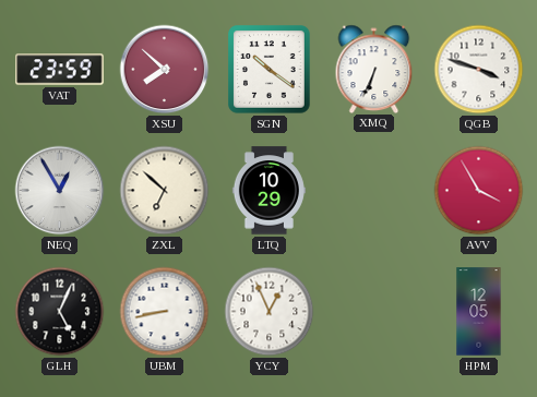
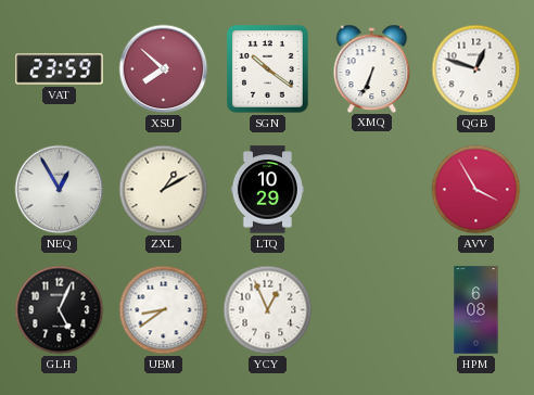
QGB: 3:48 -> 12:48
ZXL: 6:52 -> 1:10
UBM: 8:43 -> 8:39
HPM: 12:05 -> 6:08
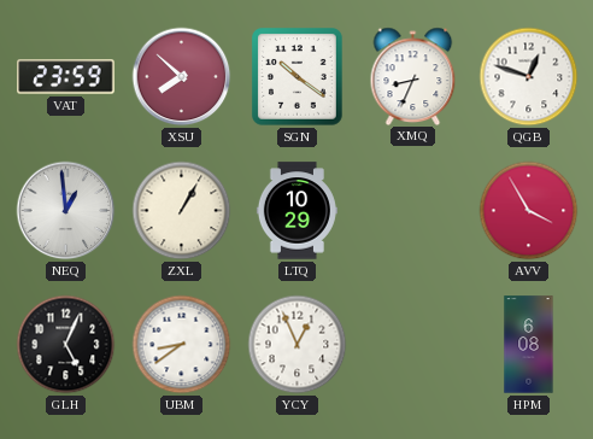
XMQ: 6:34 -> 8:34
NEQ: 12:55 -> 12:59
ZXL: 1:10 -> 1:05
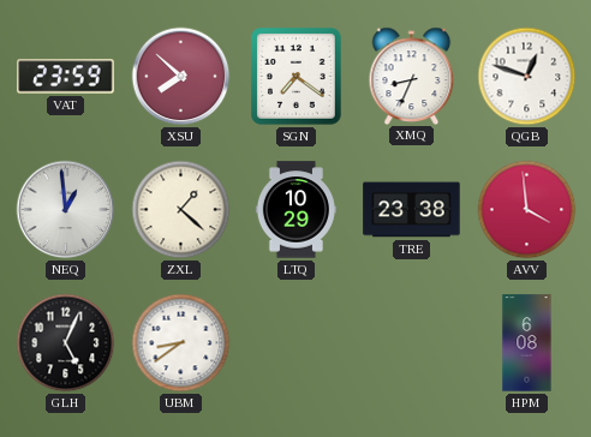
SGN: 10:21 -> 7:21
ZXL: 1:05 -> 1:22
TRE: none -> 23:38
AVV: 3:55 -> 3:59
YCY: 12:56 -> none
